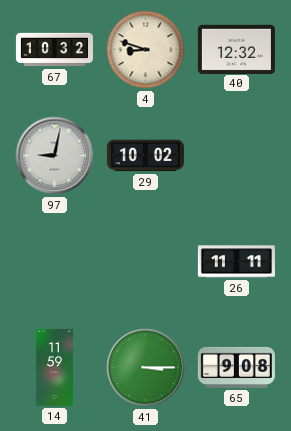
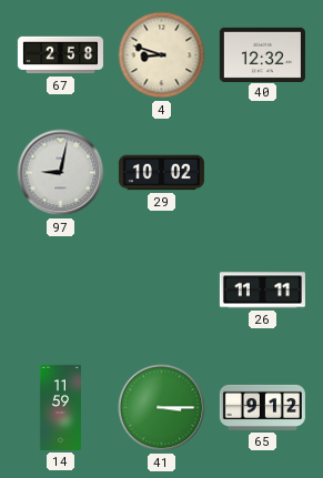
67: 10:32 -> 2:58
65: 9:08 -> 9:12
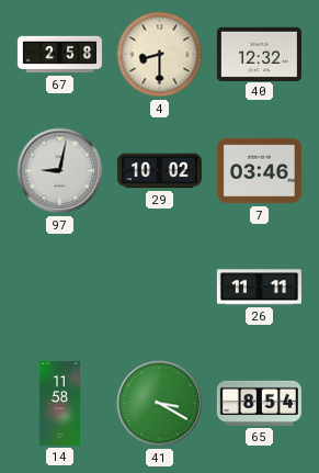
4: 8:48 -> 8:30
7: none -> 03:46
14: 11:59 -> 11:58
41: 3:15 -> 3:20
65: 9:12 -> 8:54
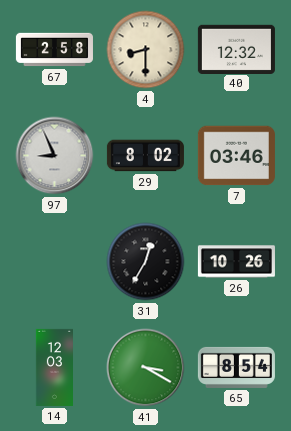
97: 9:02 -> 8:56
29: 10:02 -> 8:02
31: none -> 12:35
26: 11:11 -> 10:26
14: 11:58 -> 12:03
